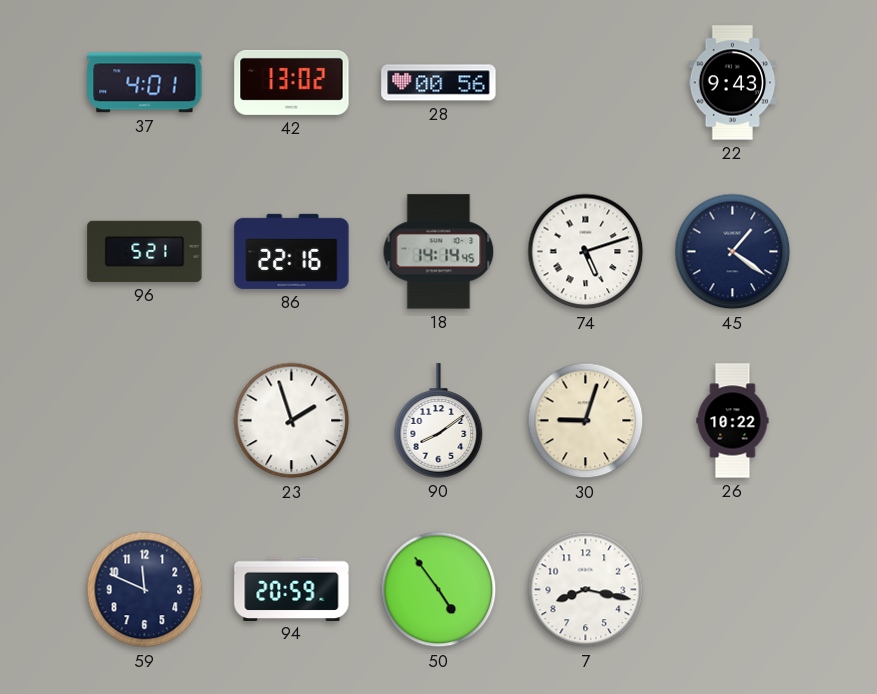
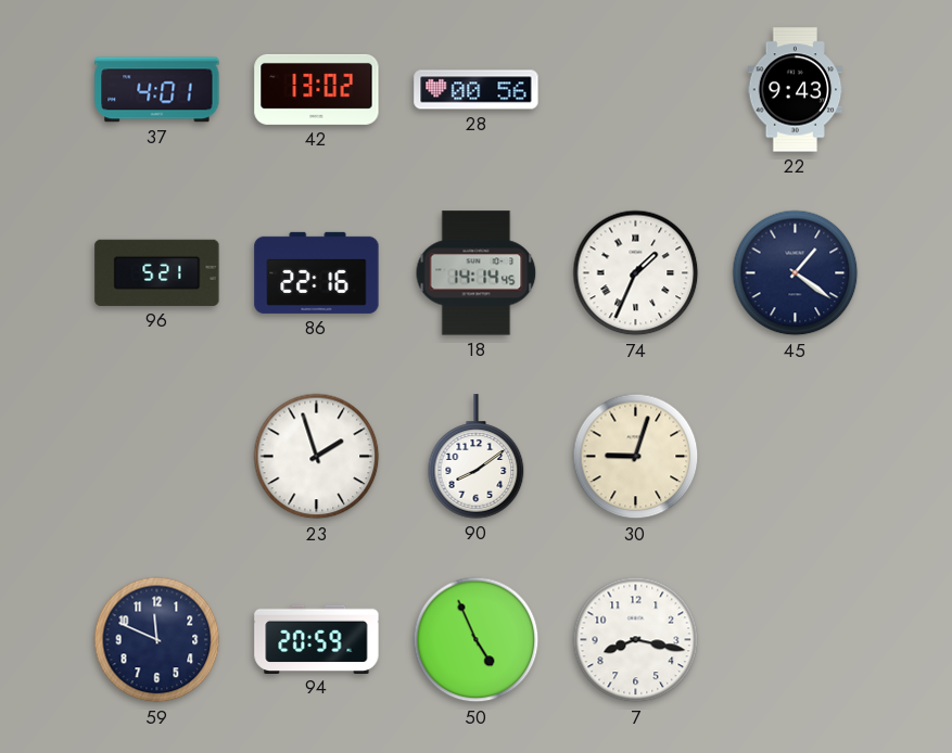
74: 5:12 -> 1:34
26: 10:22 -> none
50: 4:54 -> 4:56
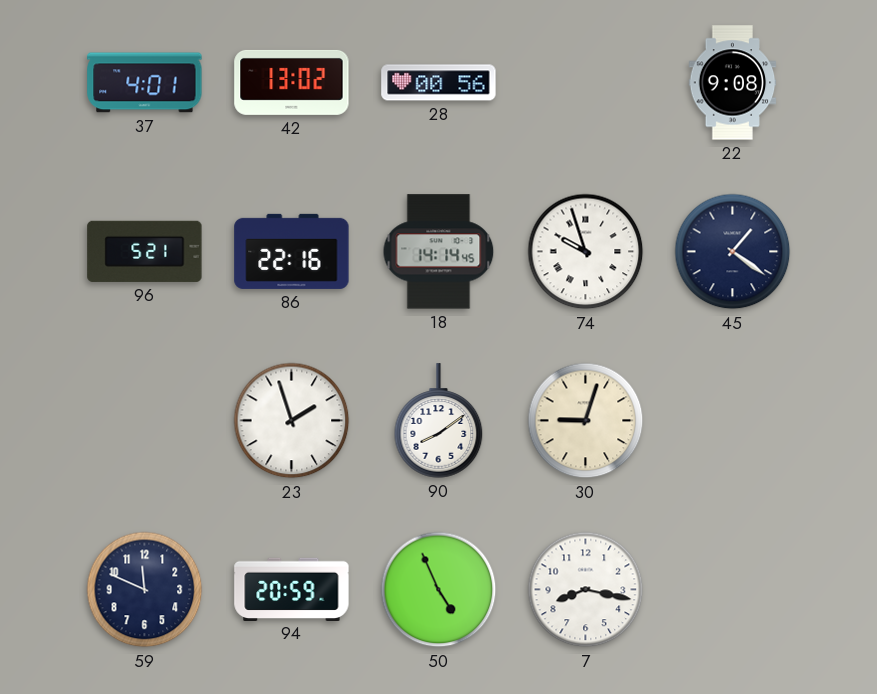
22: 9:43 -> 9:08
74: 1:34 -> 9:57
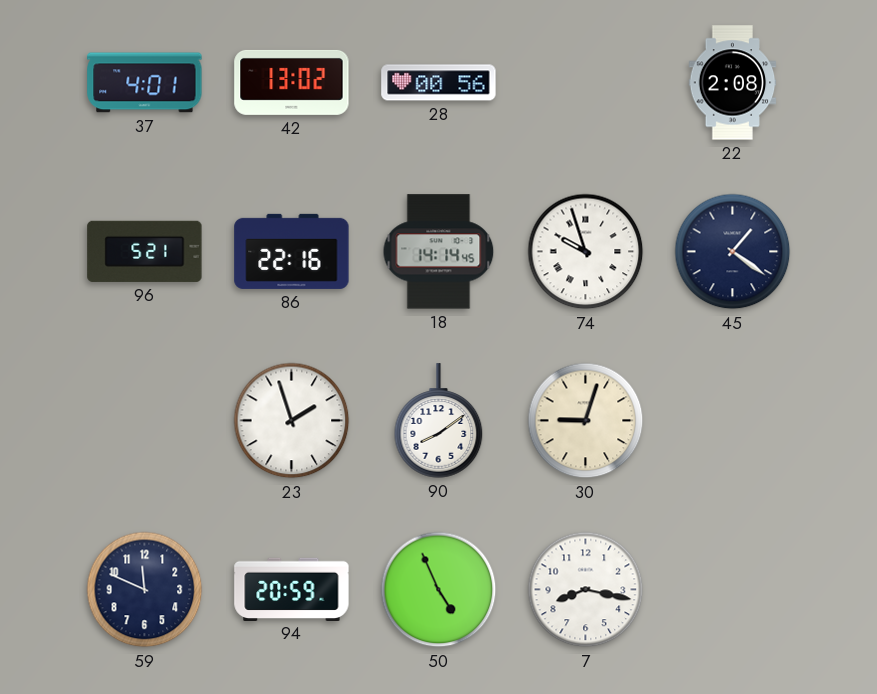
22: 9:08 -> 2:08
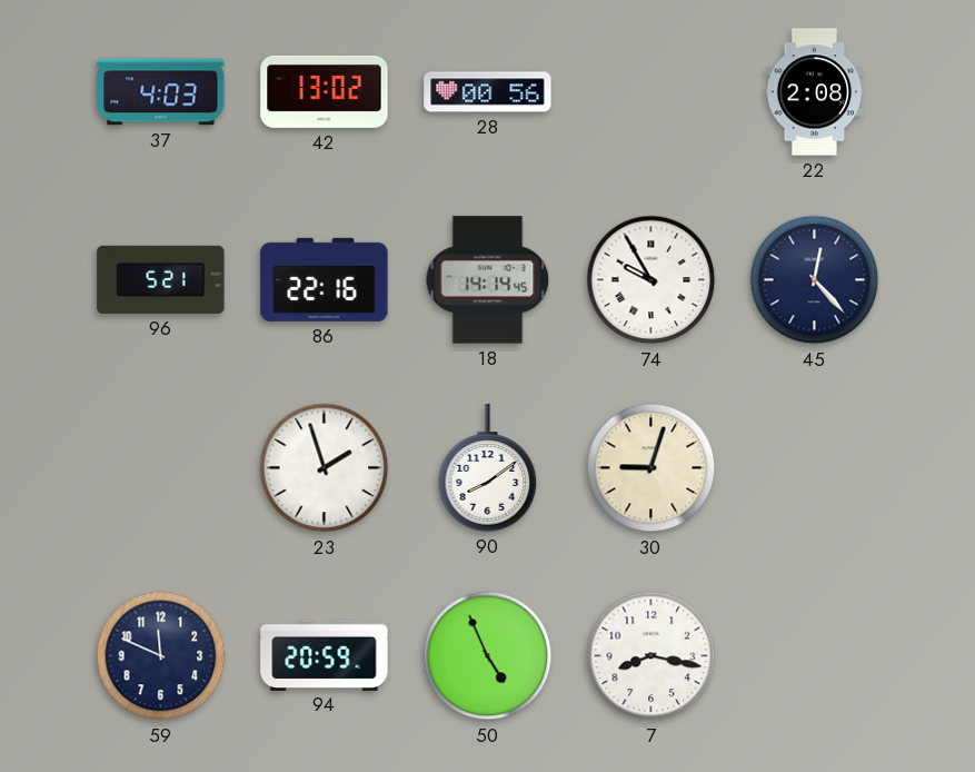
37: 4:01 -> 4:03
74: 9:57 -> 9:55
45: 1:21 -> 12:23
